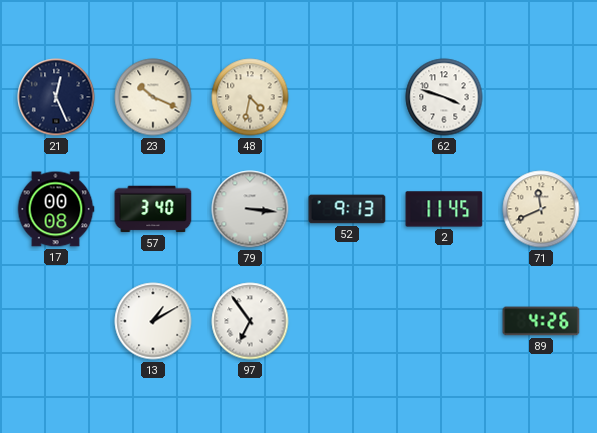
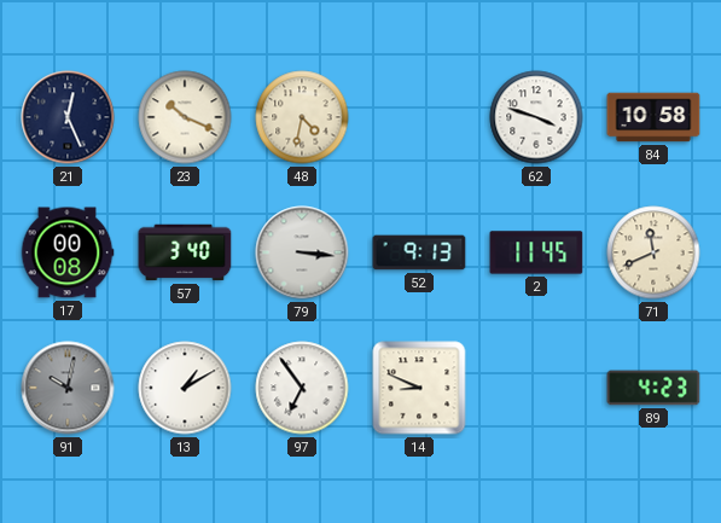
84: none -> 10:58
91: none -> 10:02
14: none -> 8:49
89: 4:26 -> 4:23
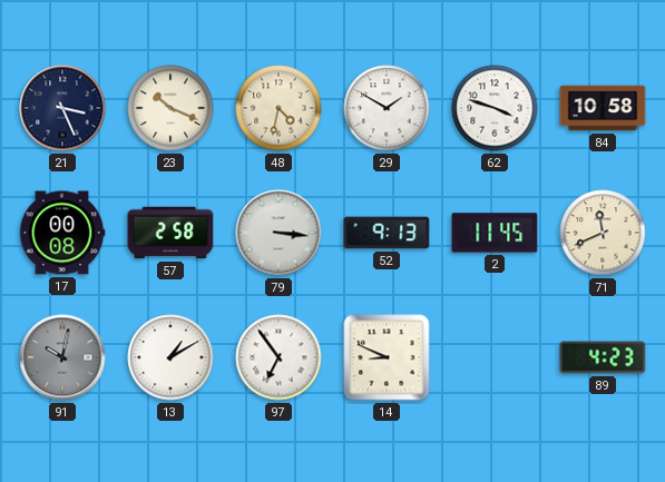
21: 12:26 -> 3:26
29: none -> 1:50
57: 3:40 -> 2:58
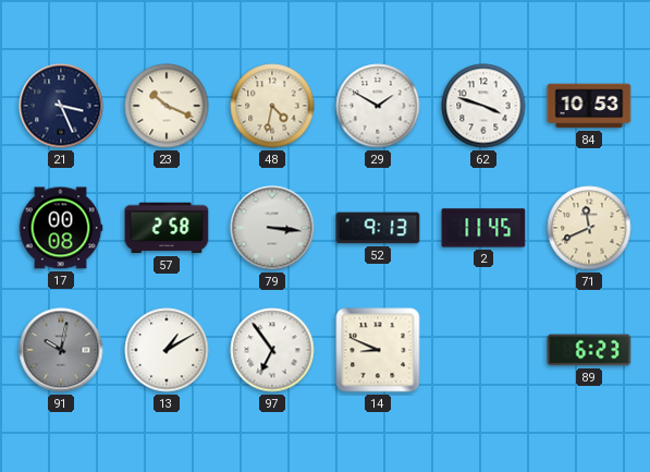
84: 10:58 -> 10:53
89: 4:23 -> 6:23
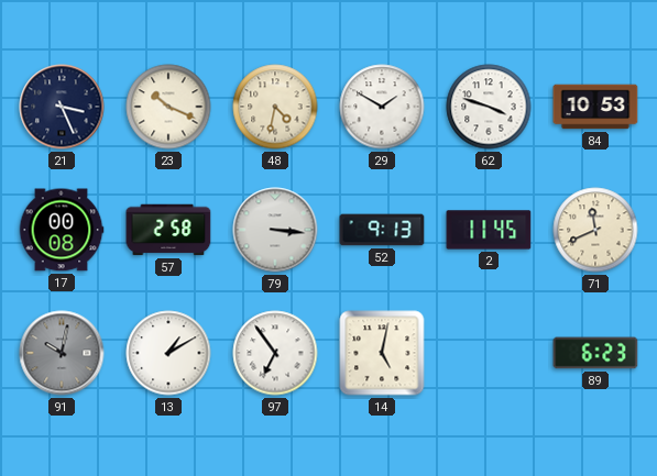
14: 8:49 -> 5:02
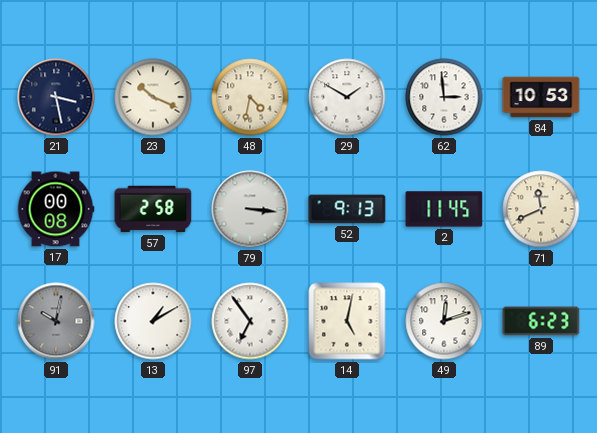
21: 3:26 -> 3:28
62: 3:48 -> 2:59
49: none -> 12:12
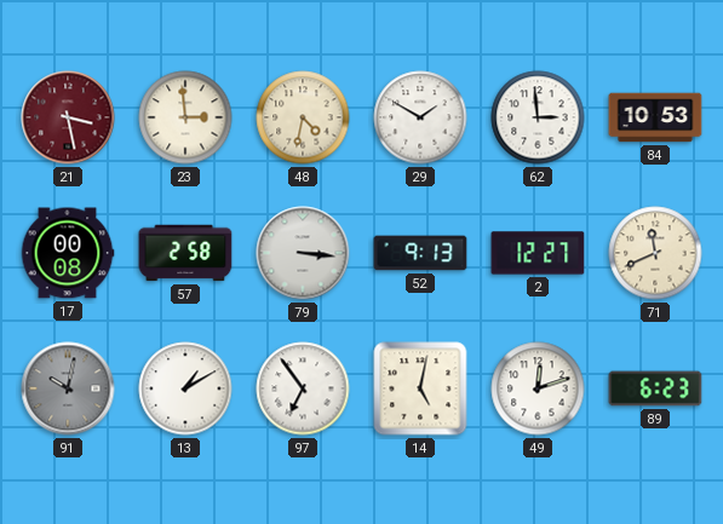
21 dial: navy -> burgundy
23: 10:19 -> 2:59
2: 11:45 -> 12:27
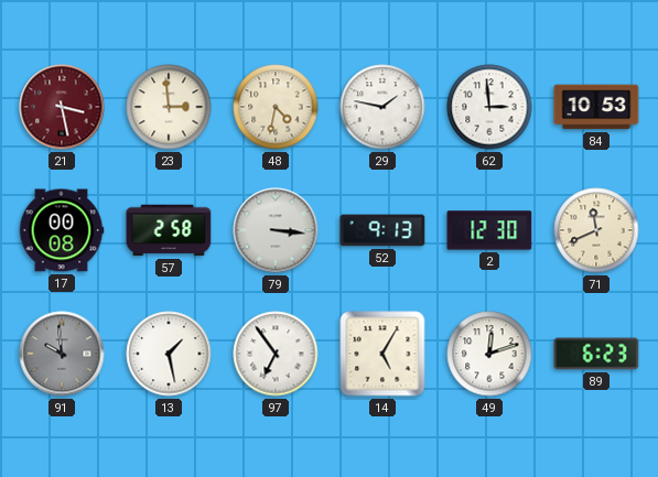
29: 1:50 -> 1:47
2: 12:27 -> 12:30
91: 10:02 -> 9:59
13: 1:10 -> 1:28
14: 5:02 -> 5:05
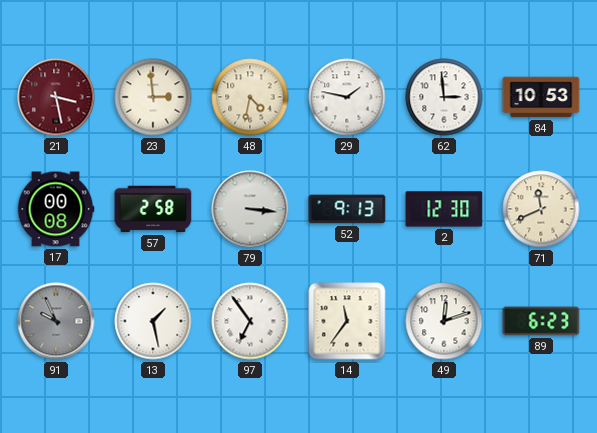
91: 9:59 -> 9:56
14: 5:05 -> 11:36
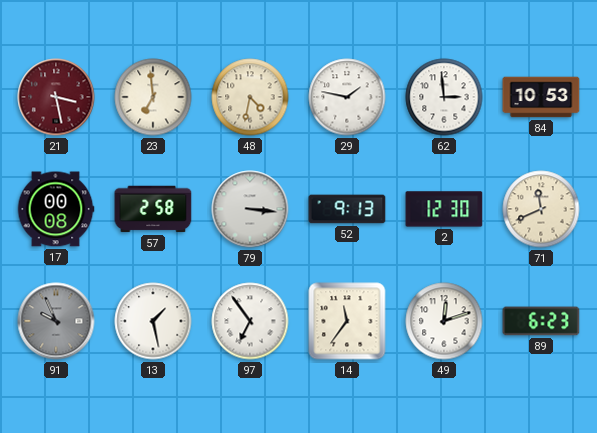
23: 2:59 -> 6:59
